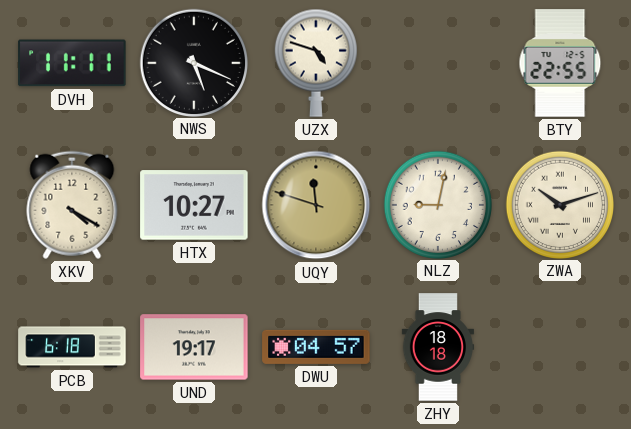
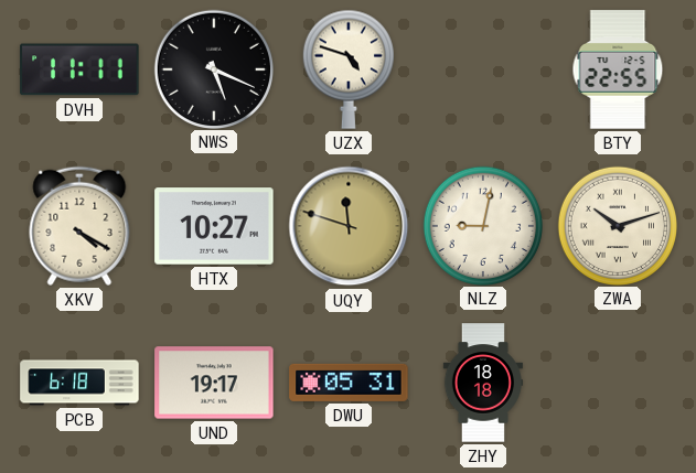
DWU: 04:57 -> 05:31
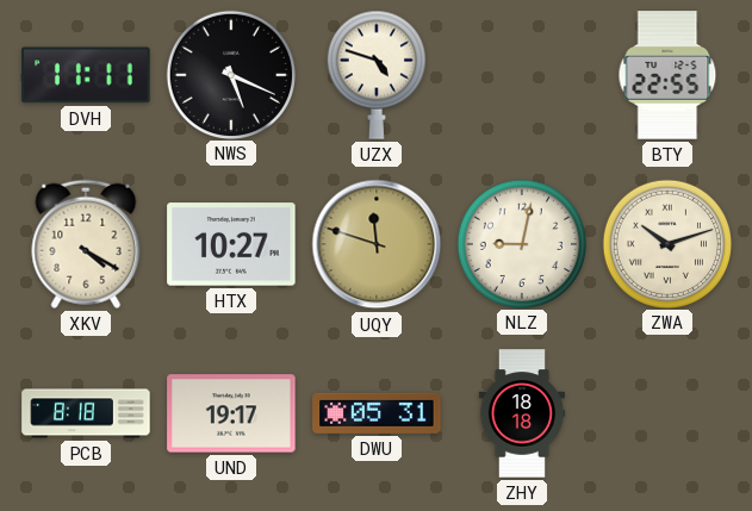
PCB: 6:18 -> 8:18
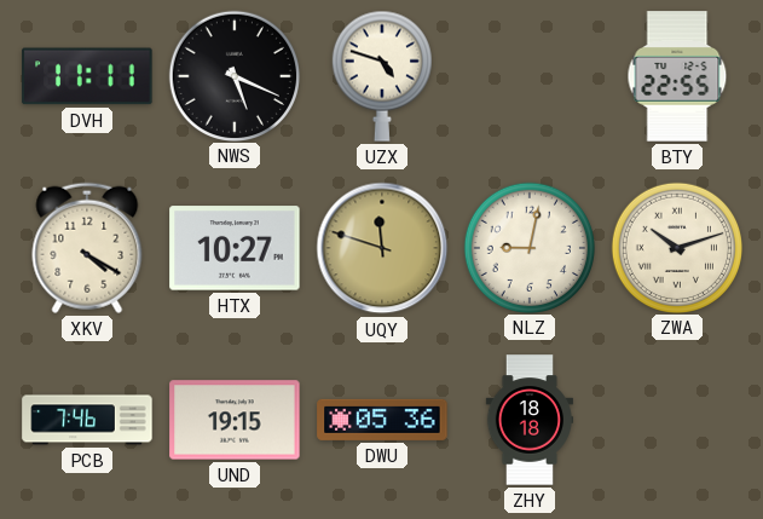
PCB: 8:18 -> 7:46
UND: 19:17 -> 19:15
DWU: 05:31 -> 05:36
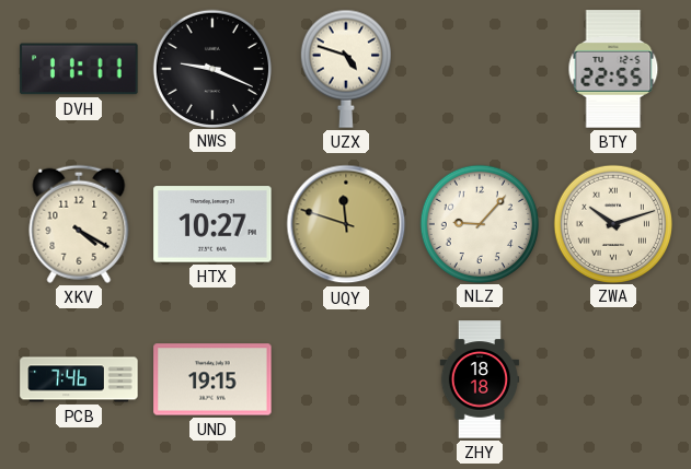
NWS: 5:19 -> 9:19
NLZ: 9:02 -> 9:07
DWU: 05:36 -> none
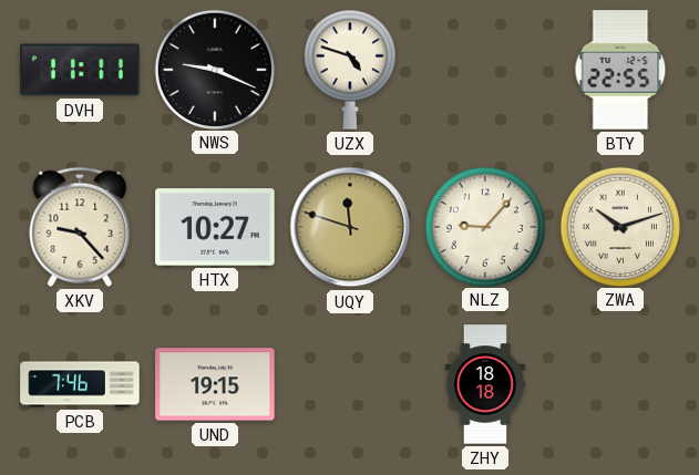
XKV: 4:20 -> 9:23
